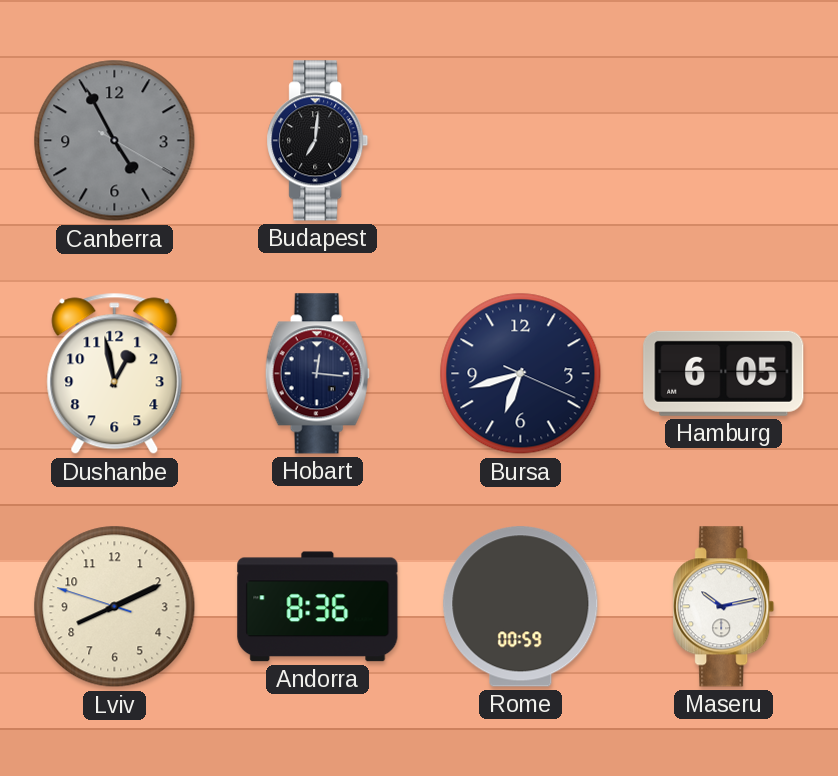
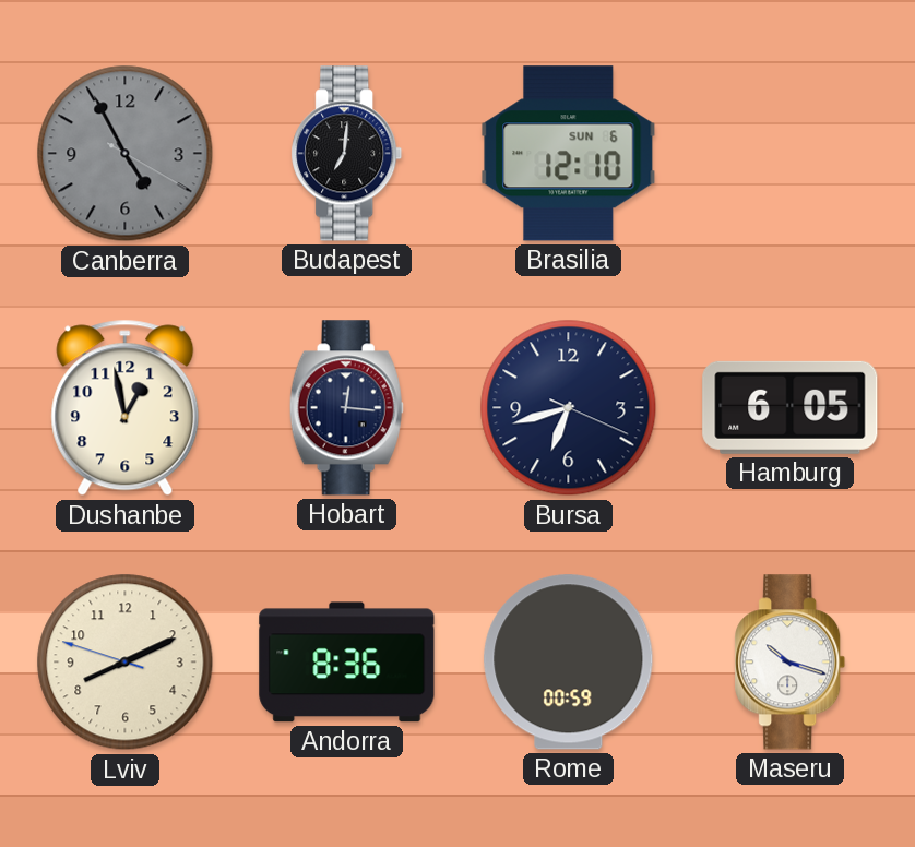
Brasilia: none -> 12:10
Maseru: 10:13 -> 10:18
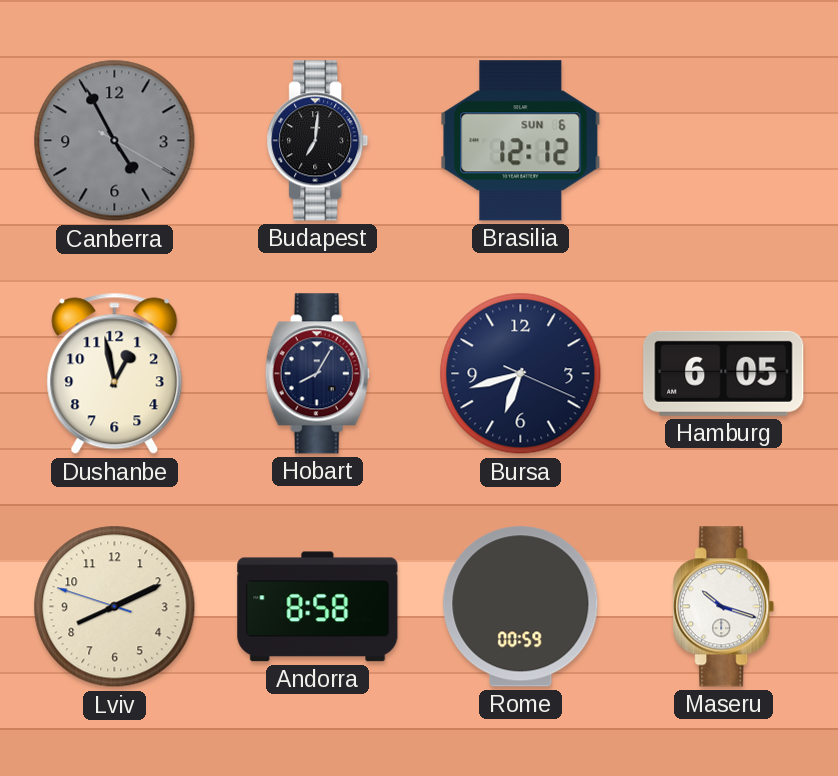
Brasilia: 12:10 -> 12:12
Hobart: 12:16 -> 8:05
Andorra: 8:36 -> 8:58
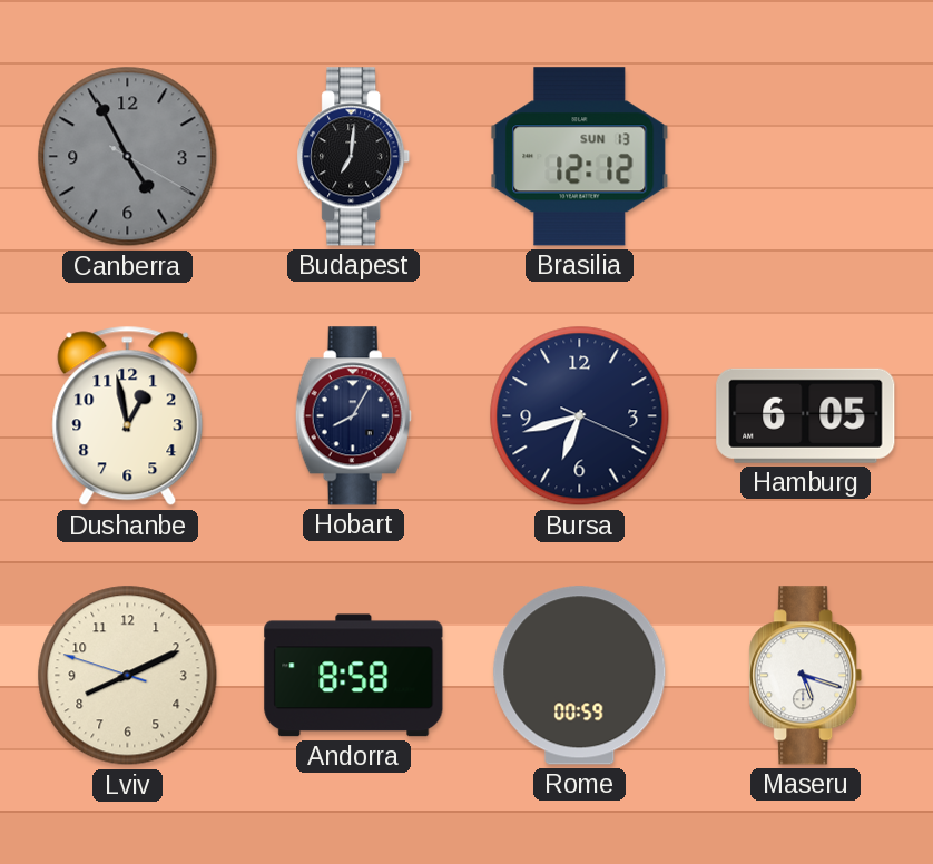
Brasilia date: SUN 6 -> SUN 13
Maseru: 10:18 -> 5:18
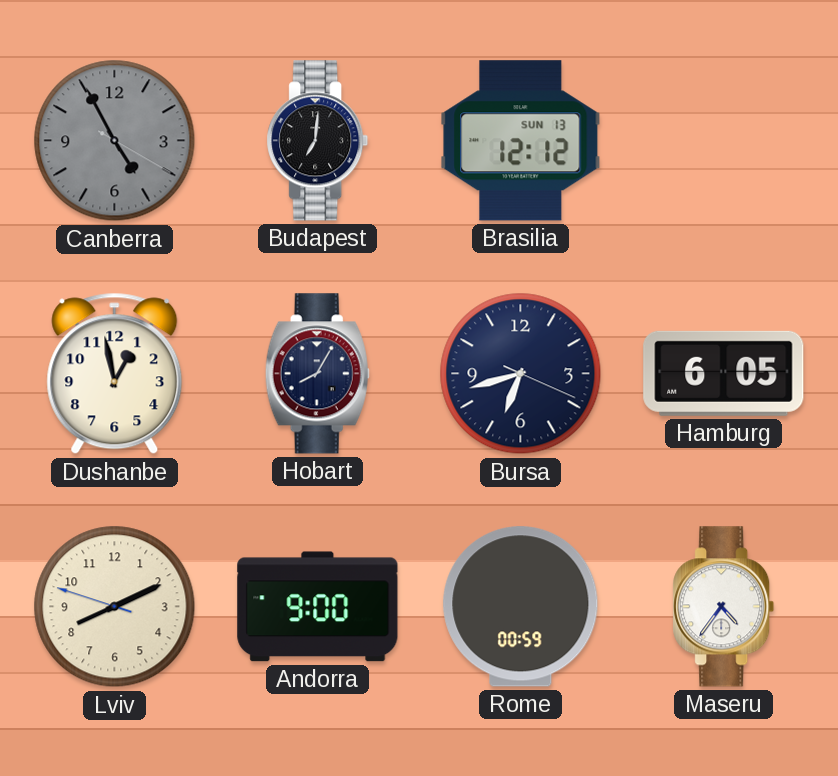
Andorra: 8:58 -> 9:00
Maseru: 5:18 -> 4:36
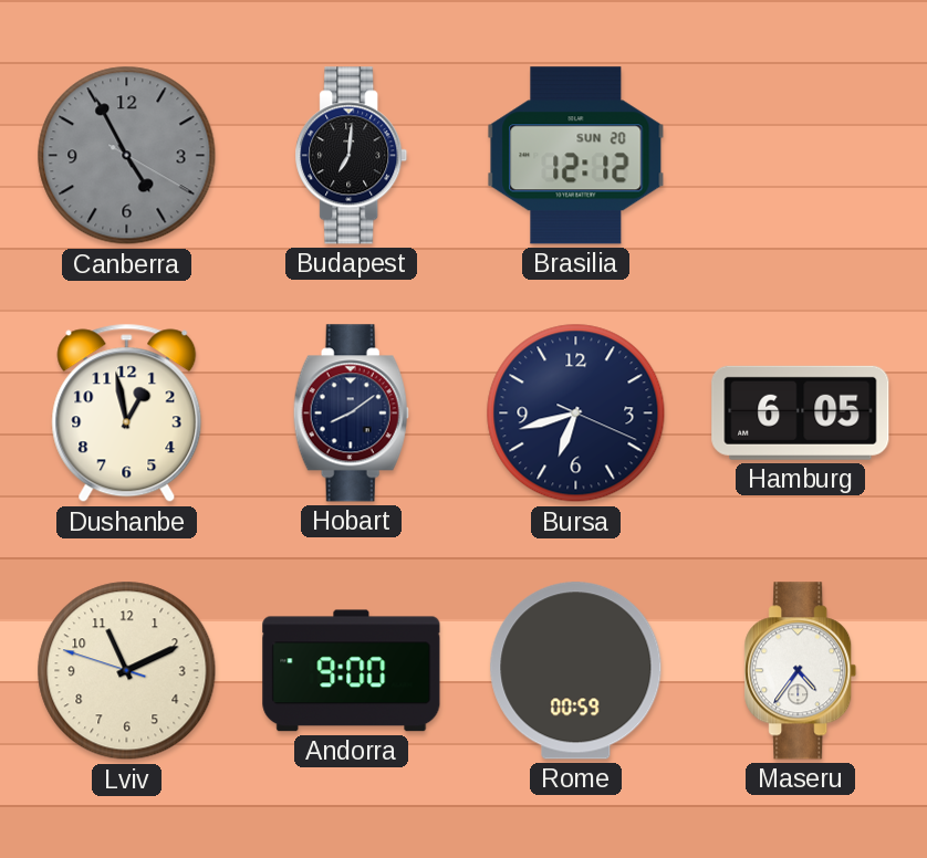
Brasilia date: SUN 13 -> SUN 20
Hobart: 8:05 -> 8:09
Lviv: 8:10 -> 11:10
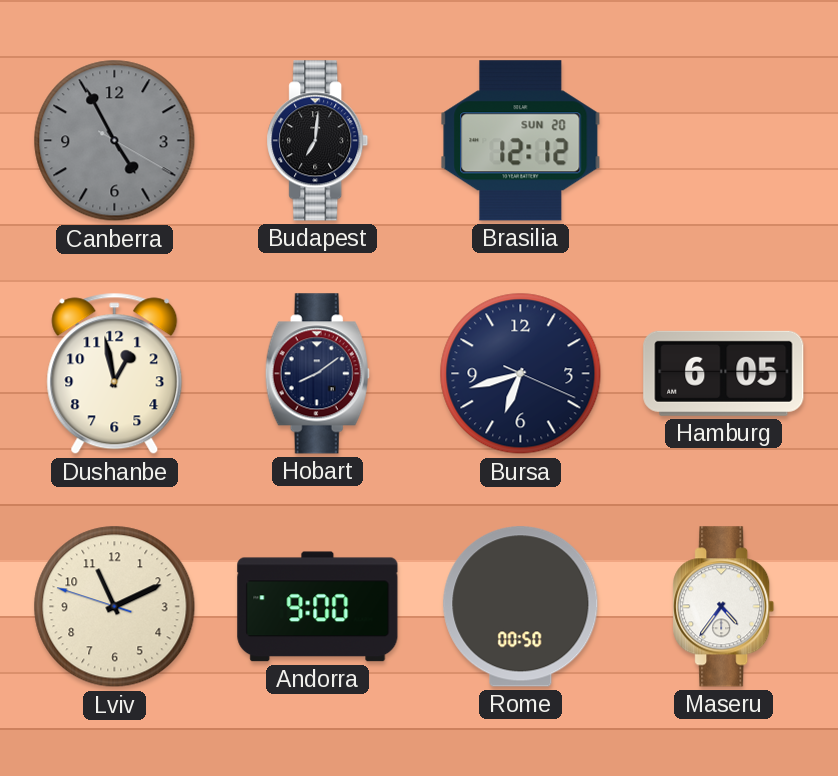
Rome: 00:59 -> 00:50
